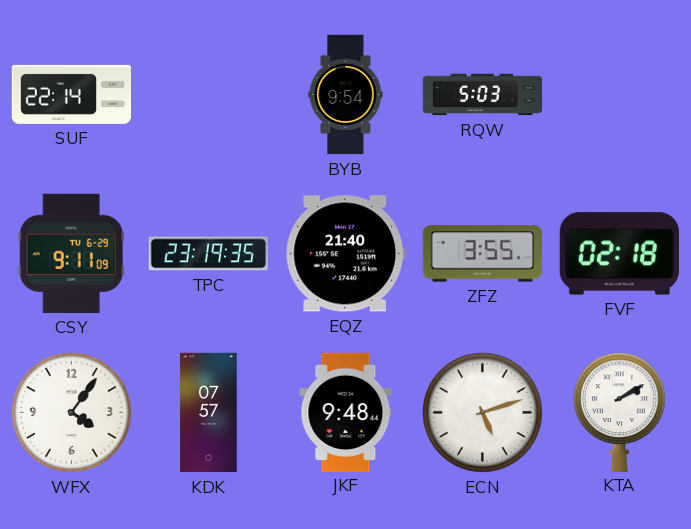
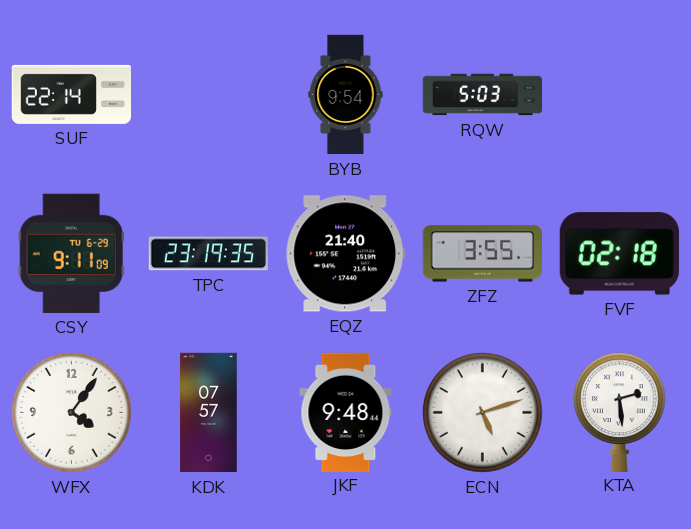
KTA: 2:10 -> 2:29
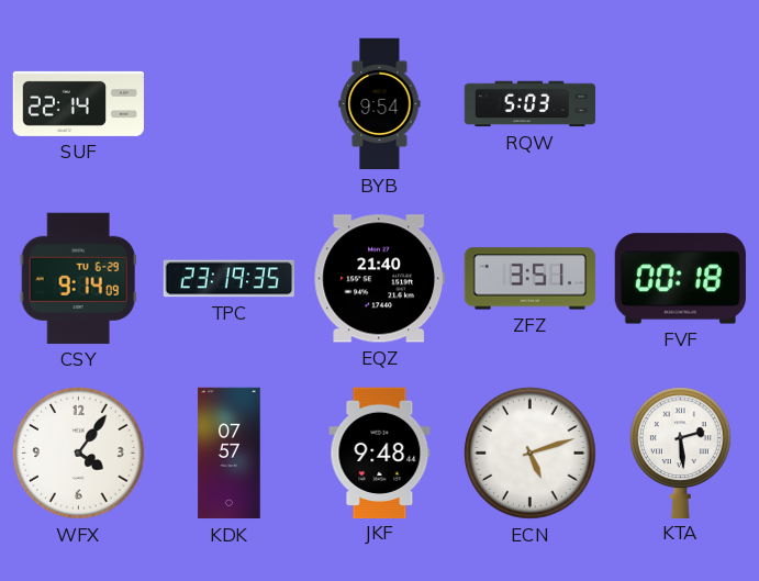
CSY: 9:11 -> 9:14
ZFZ: 3:55 -> 3:51
FVF: 02:18 -> 00:18
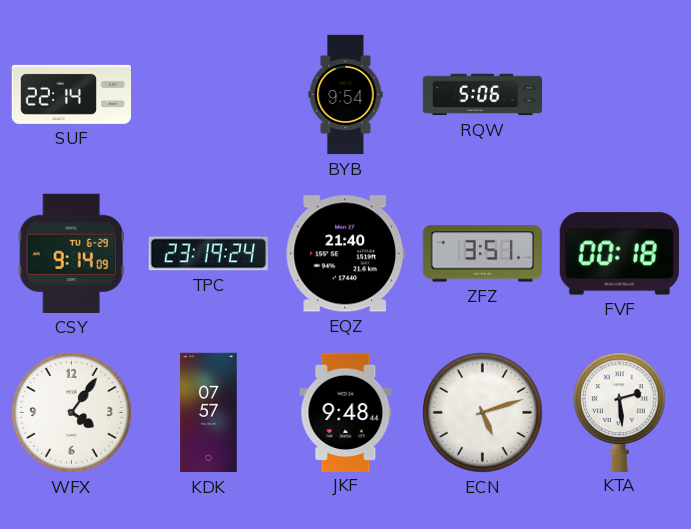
RQW: 5:03 -> 5:06
TPC: 23:19:35 -> 23:19:24
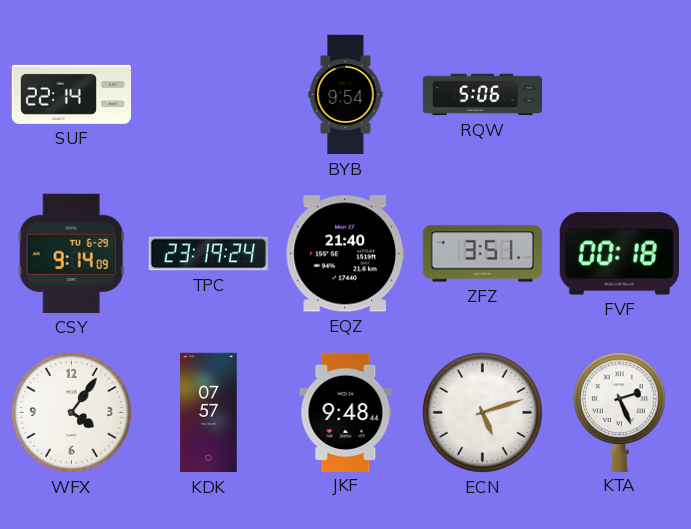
KTA: 2:29 -> 2:26
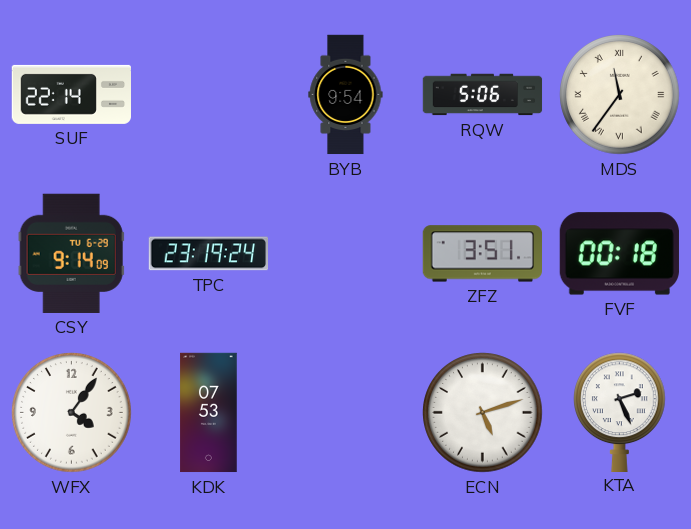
MDS: none -> 11:36
EQZ: 21:40 -> none
KDK: 07:57 -> 07:53
JKF: 9:48 -> none
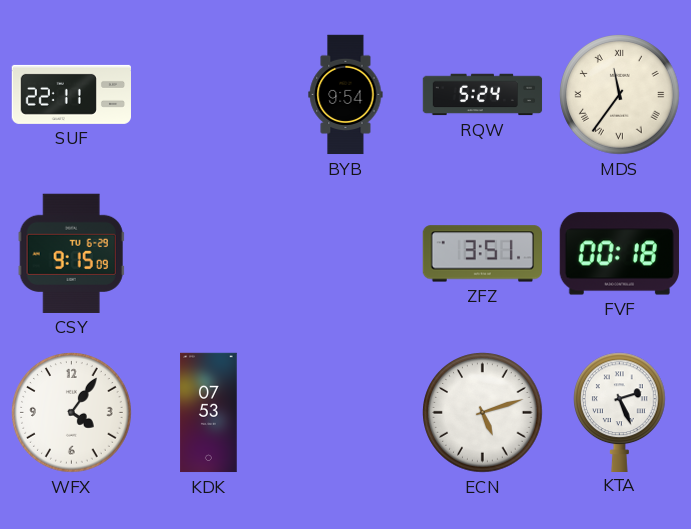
SUF: 22:14 -> 22:11
RQW: 5:06 -> 5:24
CSY: 9:14 -> 9:15
TPC: 23:19 -> none
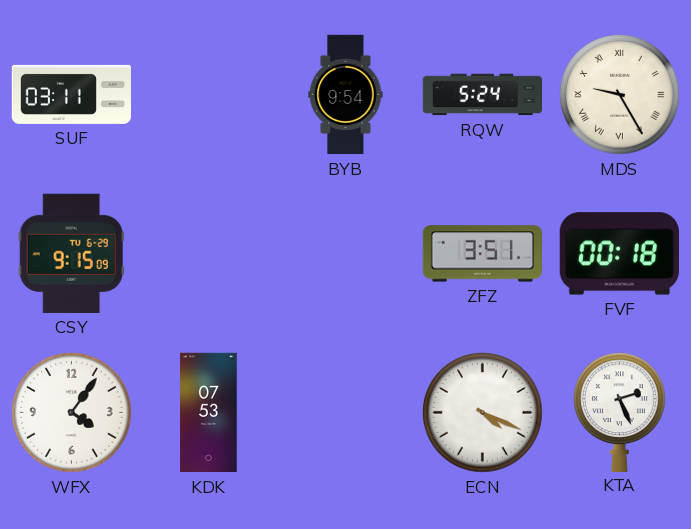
SUF: 22:11 -> 03:11
MDS: 11:36 -> 9:25
ECN: 5:12 -> 4:19
